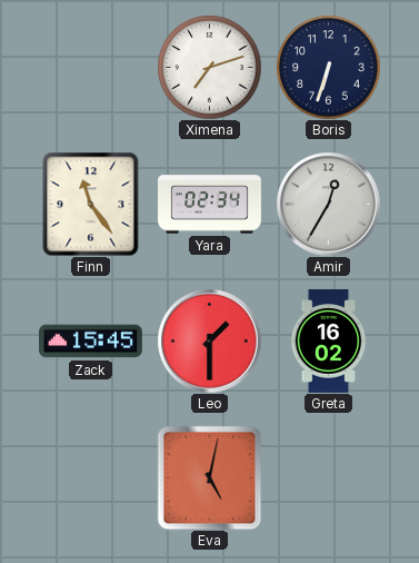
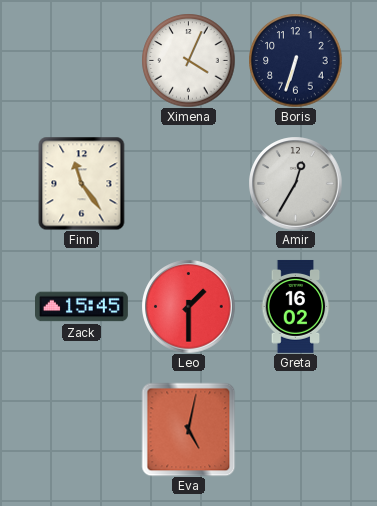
Ximena: 7:12 -> 4:04
Yara: 02:34 -> none
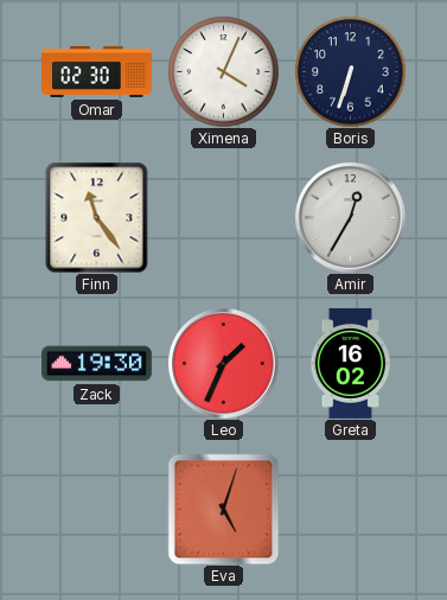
Omar: none -> 02:30
Zack: 15:45 -> 19:30
Leo: 1:30 -> 1:34
Eva: 5:02 -> 5:03
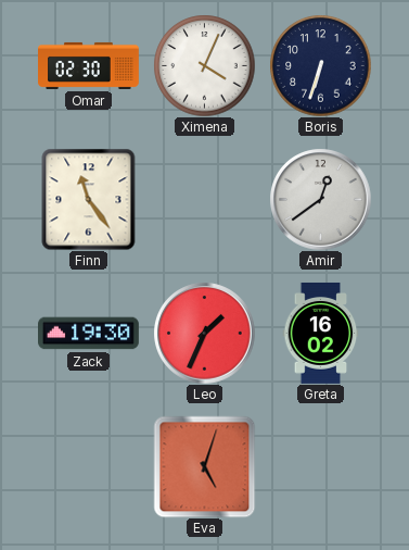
Amir: 12:35 -> 12:39
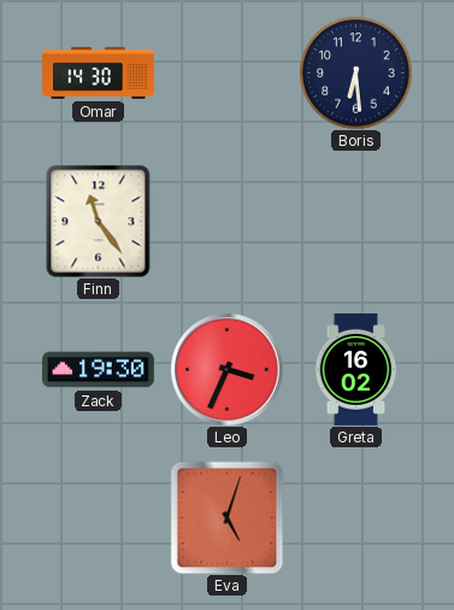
Omar: 02:30 -> 14:30
Ximena: 4:04 -> none
Boris: 6:33 -> 6:29
Amir: 12:39 -> none
Leo: 1:34 -> 3:34
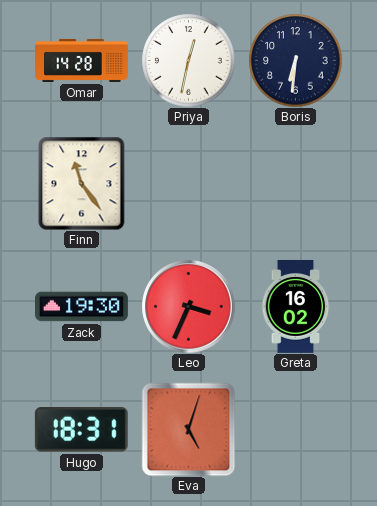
Omar: 14:30 -> 14:28
Priya: none -> 12:32
Boris: 6:29 -> 6:31
Hugo: none -> 18:31
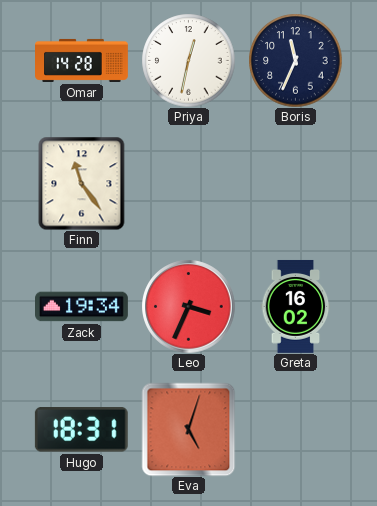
Boris: 6:31 -> 11:34
Zack: 19:30 -> 19:34
